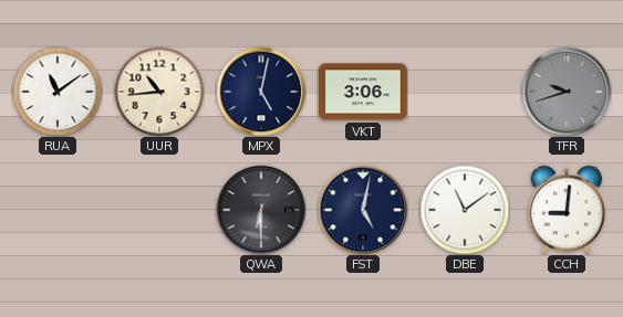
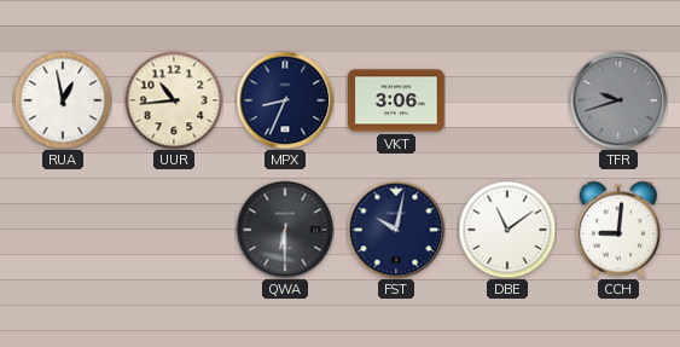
RUA: 11:09 -> 12:58
MPX: 5:02 -> 8:34
FST: 5:02 -> 10:02
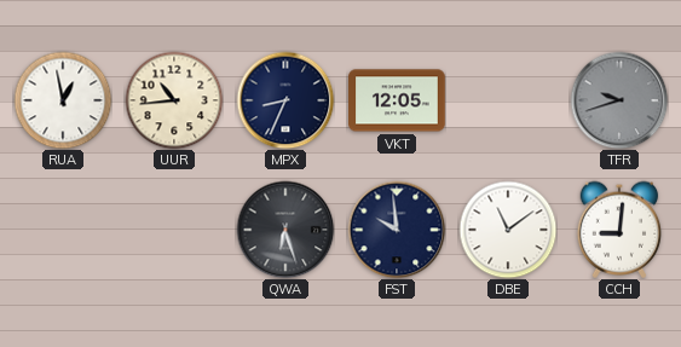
VKT: 3:06 -> 12:05
QWA: 6:30 -> 6:27
FST: 10:02 -> 9:59
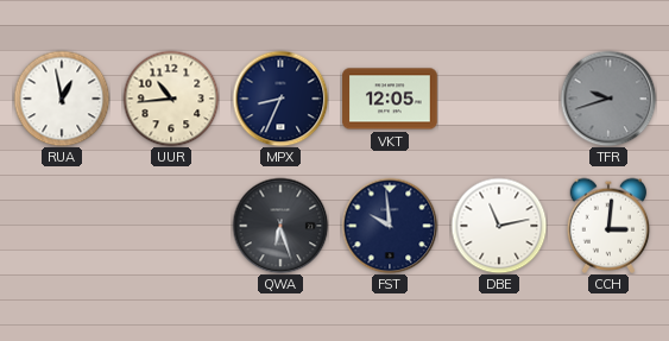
DBE: 11:09 -> 11:13
CCH: 9:01 -> 3:01
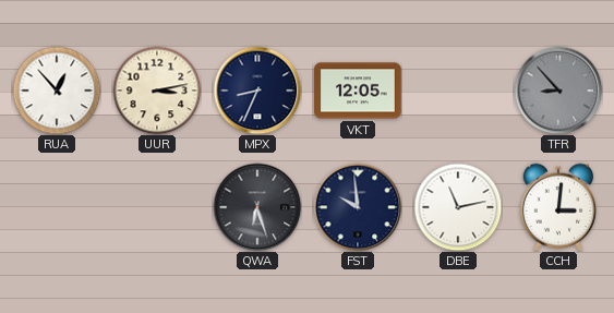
RUA: 12:58 -> 12:53
UUR: 10:44 -> 3:13
TFR: 9:42 -> 8:53
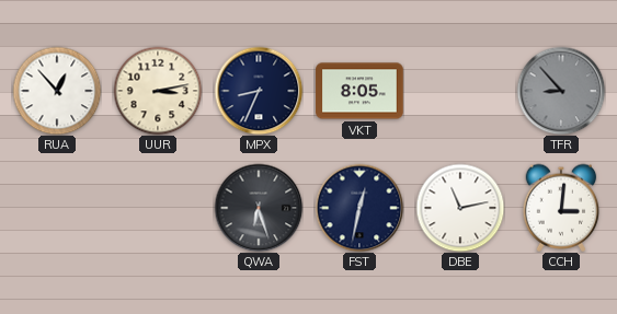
VKT: 12:05 -> 8:05
FST: 9:59 -> 12:32
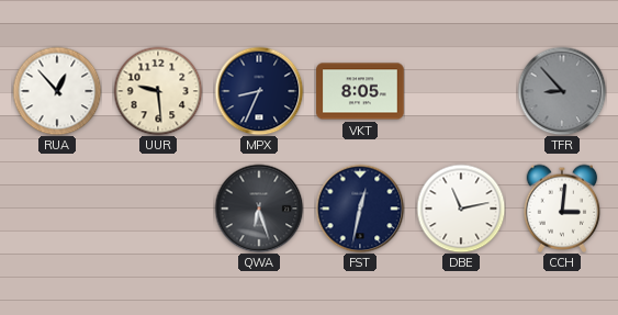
UUR: 3:13 -> 9:29
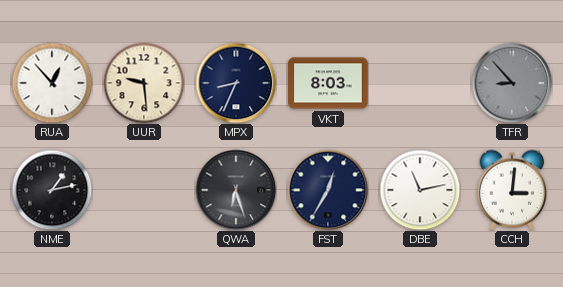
VKT: 8:05 -> 8:03
NME: none -> 1:13
FST: 12:32 -> 12:35
